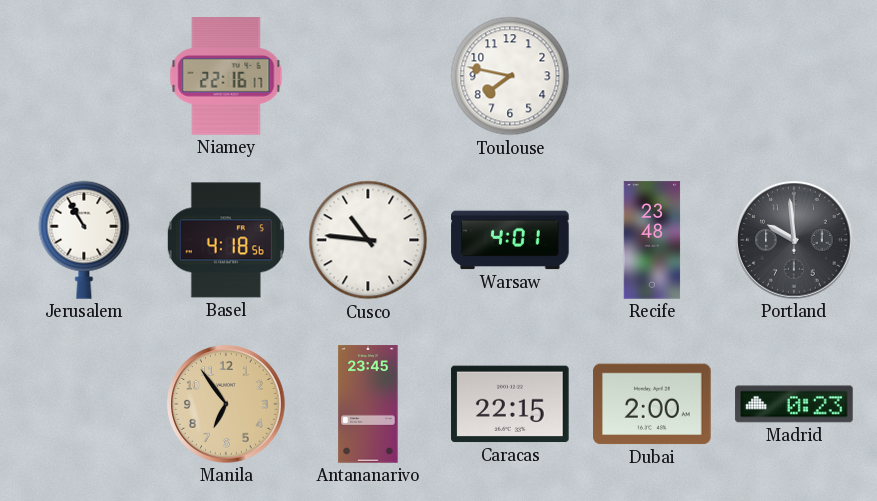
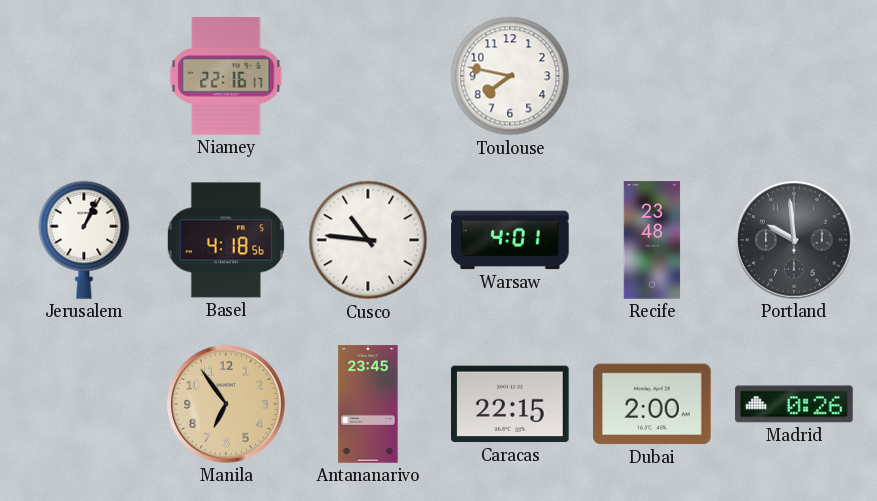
Jerusalem: 10:55 -> 1:04
Madrid: 0:23 -> 0:26
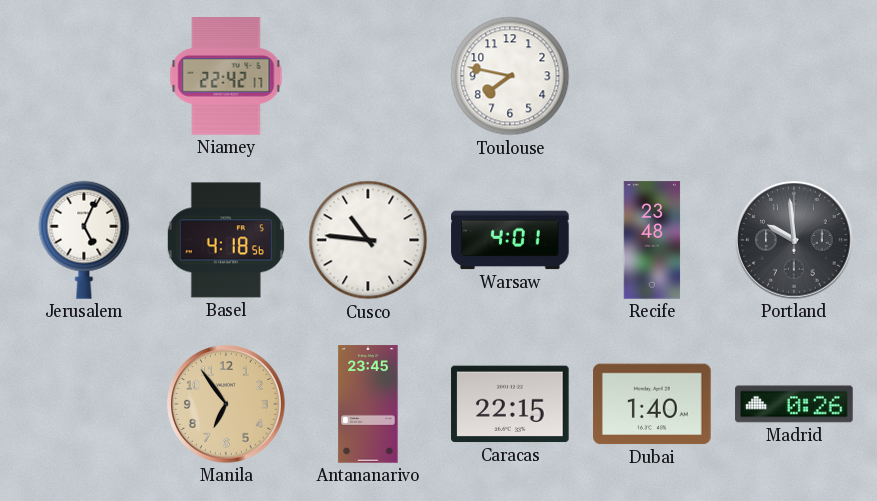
Niamey: 22:16 -> 22:42
Jerusalem: 1:04 -> 5:04
Dubai: 2:00 -> 1:40
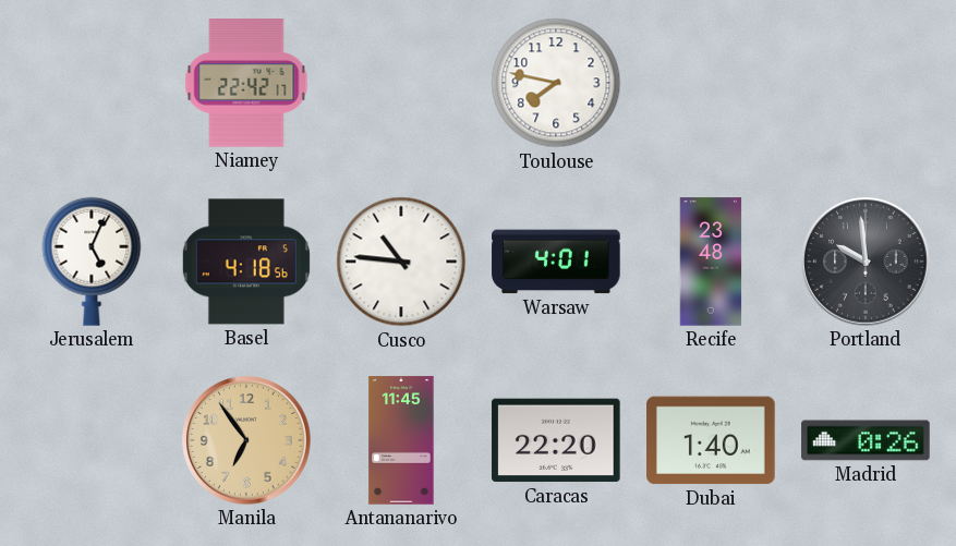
Antananarivo: 23:45 -> 11:45
Caracas: 22:15 -> 22:20
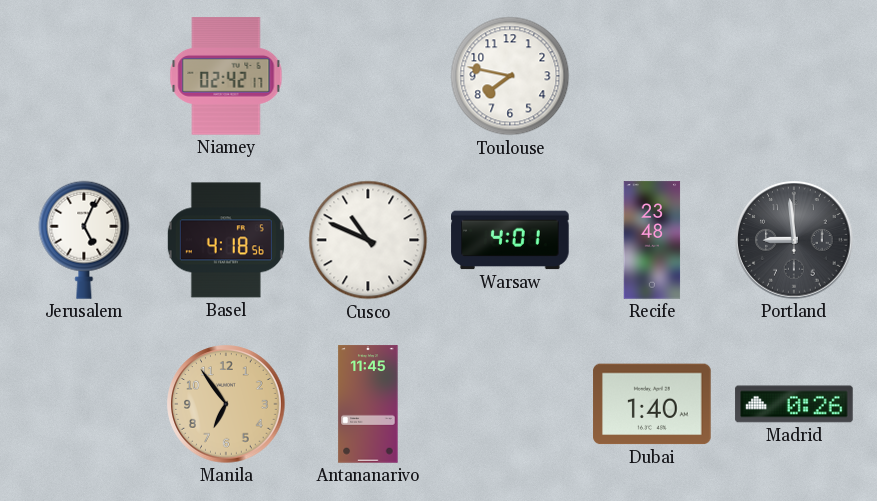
Niamey: 22:42 -> 02:42
Cusco: 10:46 -> 10:49
Portland: 9:59 -> 8:59
Caracas: 22:20 -> none
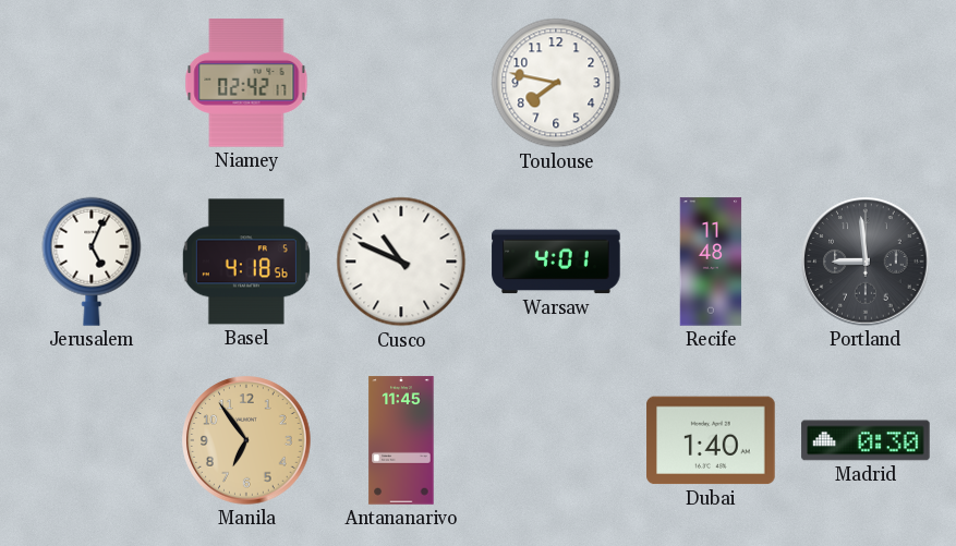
Recife: 23:48 -> 11:48
Madrid: 0:26 -> 0:30
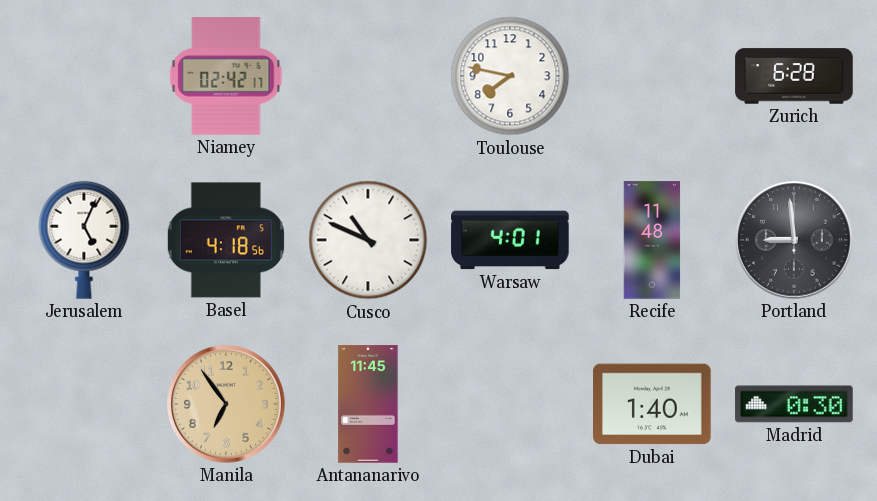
Zurich: none -> 6:28
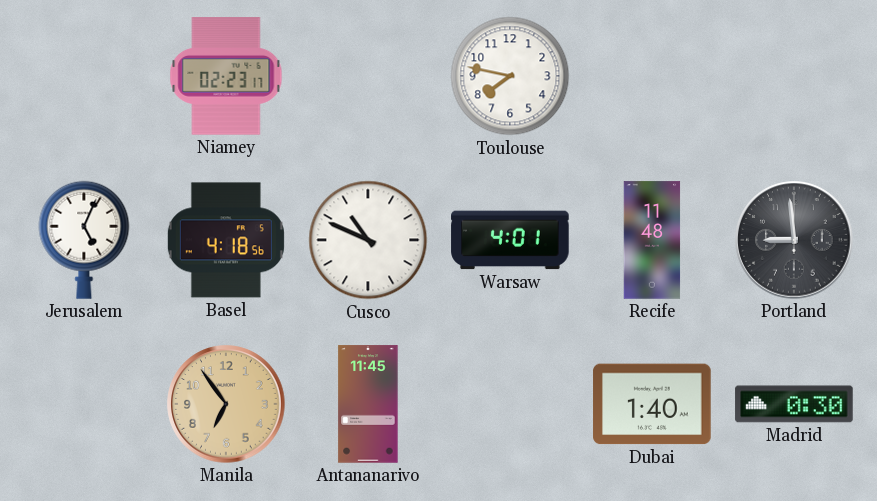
Niamey: 02:42 -> 02:23
Zurich: 6:28 -> none
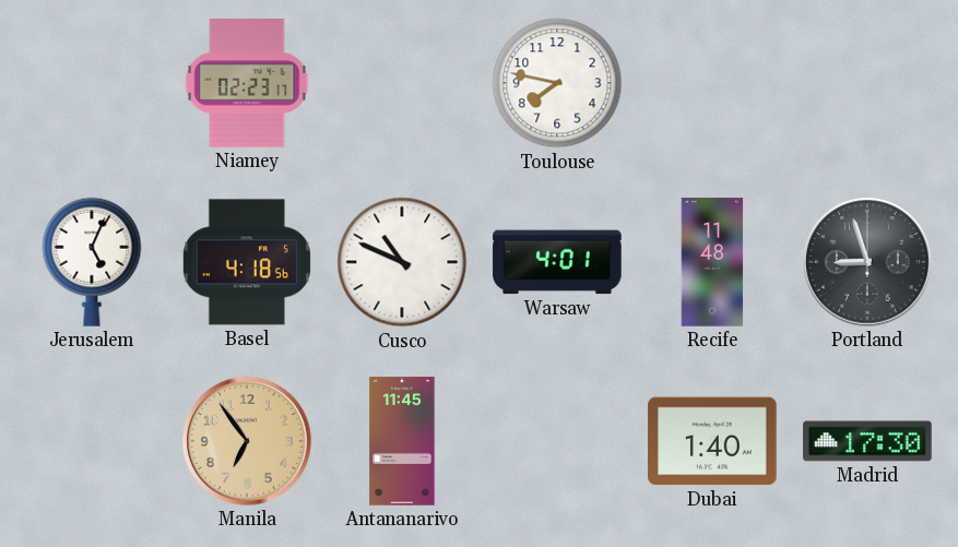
Portland: 8:59 -> 8:57
Madrid: 0:30 -> 17:30
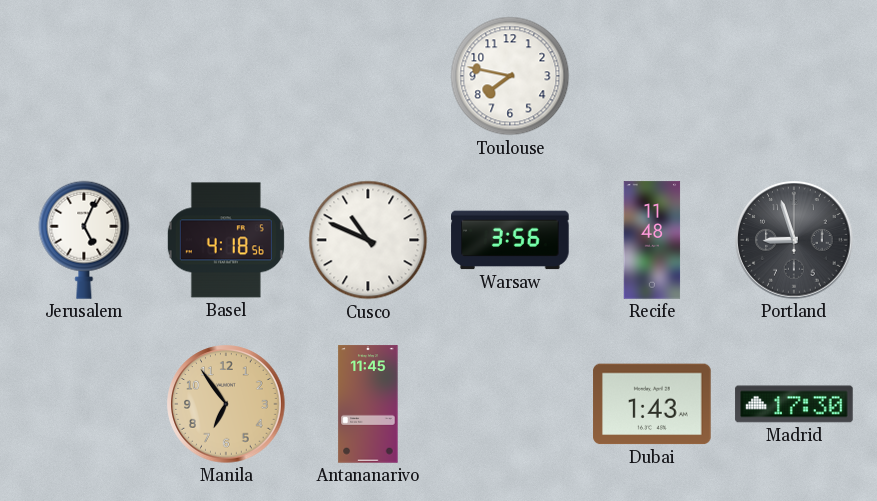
Niamey: 02:23 -> none
Warsaw: 4:01 -> 3:56
Dubai: 1:40 -> 1:43
